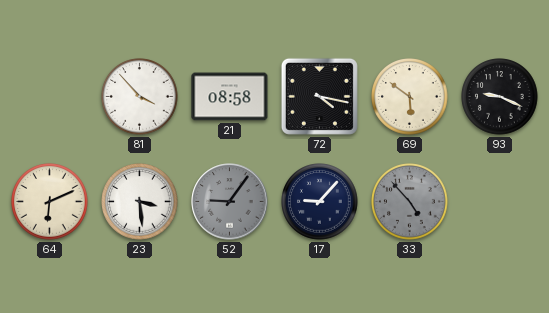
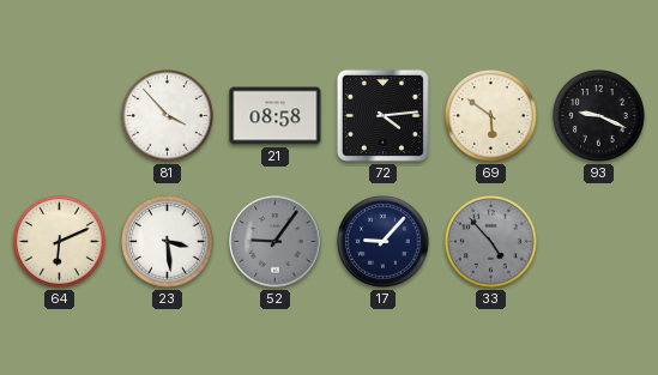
72: 4:17 -> 4:14
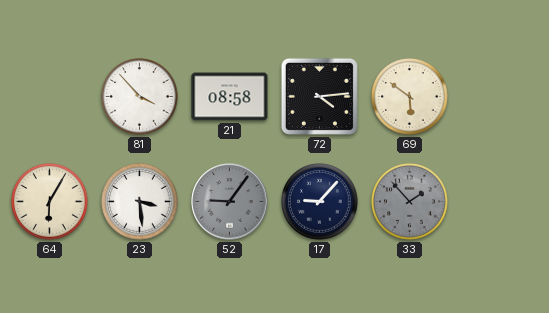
93: 9:19 -> none
64: 6:11 -> 6:05
33: 4:53 -> 1:53
